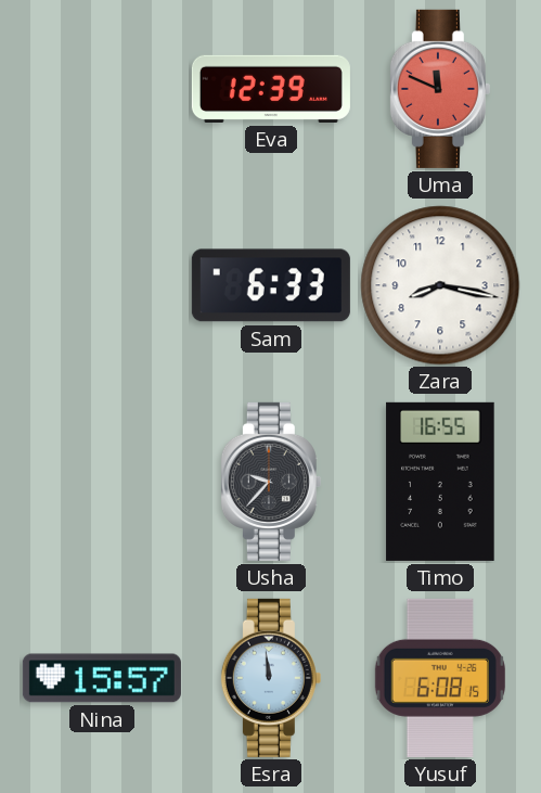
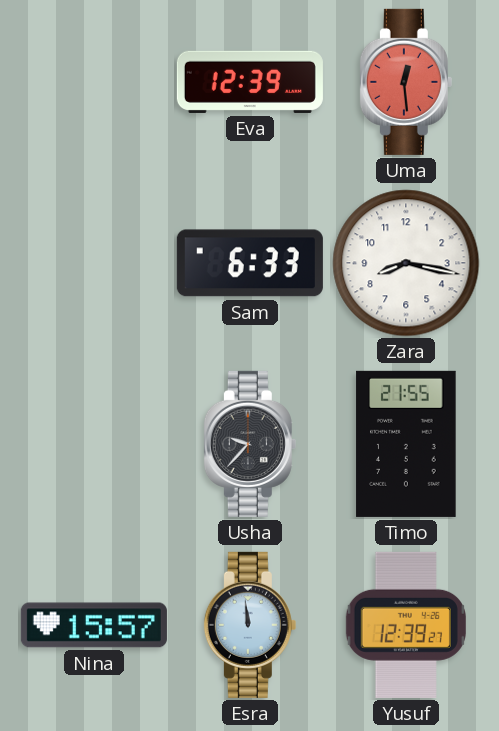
Uma: 11:49 -> 12:29
Timo: 16:55 -> 21:55
Yusuf: 6:08 -> 12:39
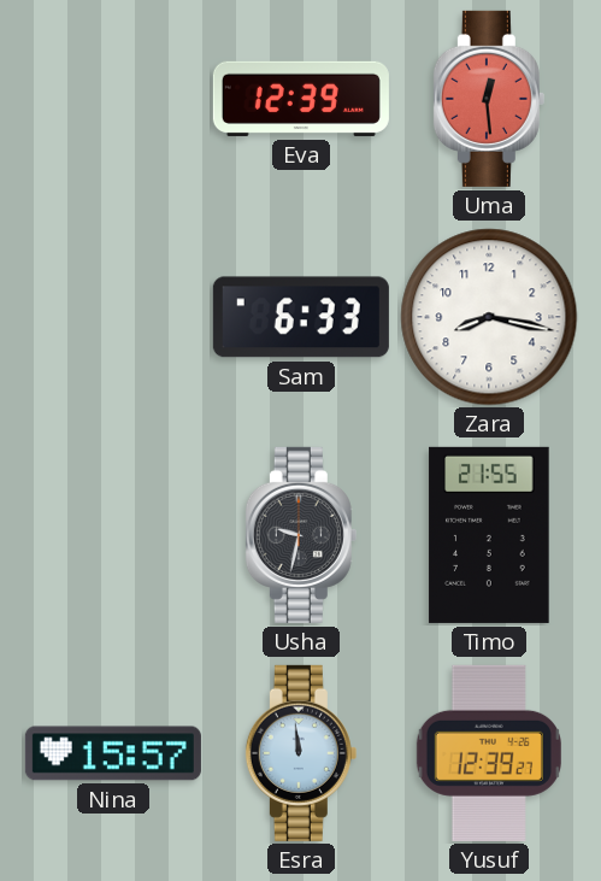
Usha: 9:37 -> 9:32
